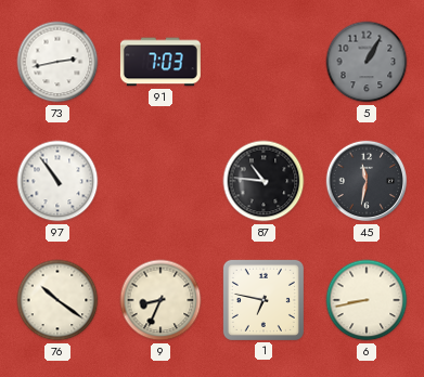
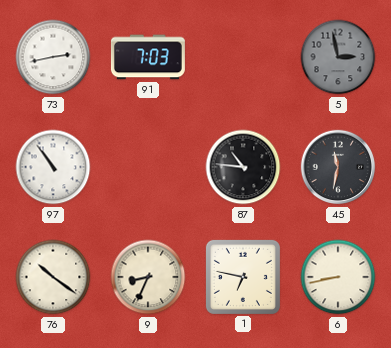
5: 1:05 -> 2:58
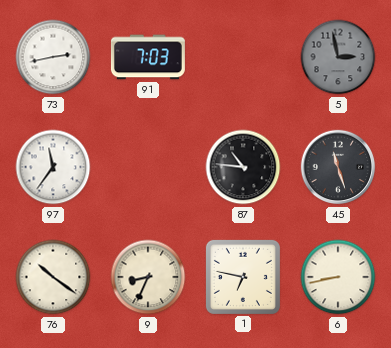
97: 10:54 -> 11:36
45: 11:32 -> 11:27
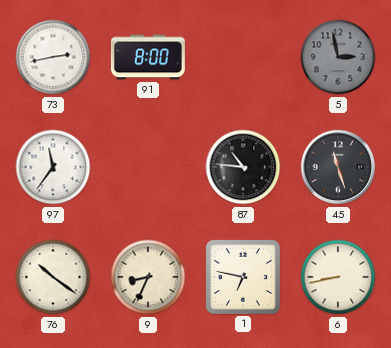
91: 7:03 -> 8:00
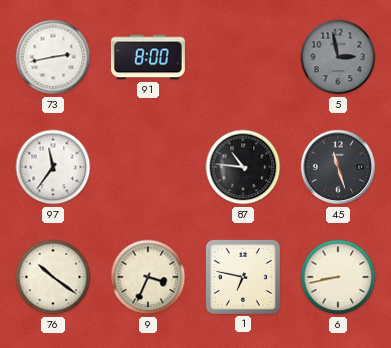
9: 8:34 -> 3:34
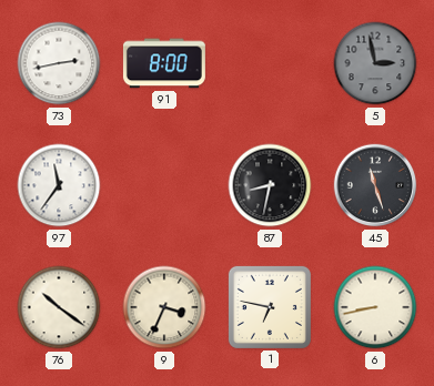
87: 10:46 -> 8:32
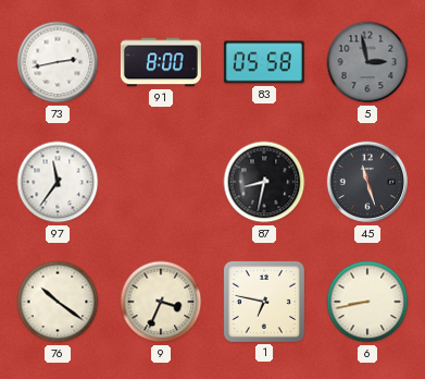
83: none -> 05:58
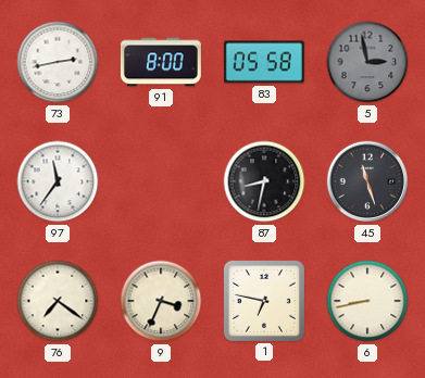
76: 10:21 -> 7:21
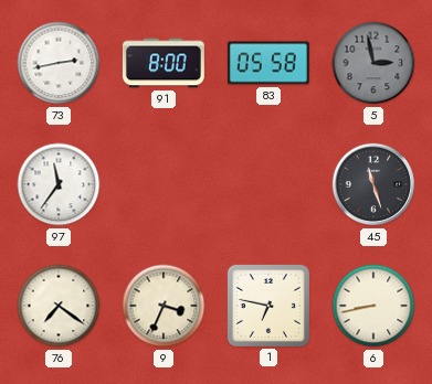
87: 8:32 -> none
